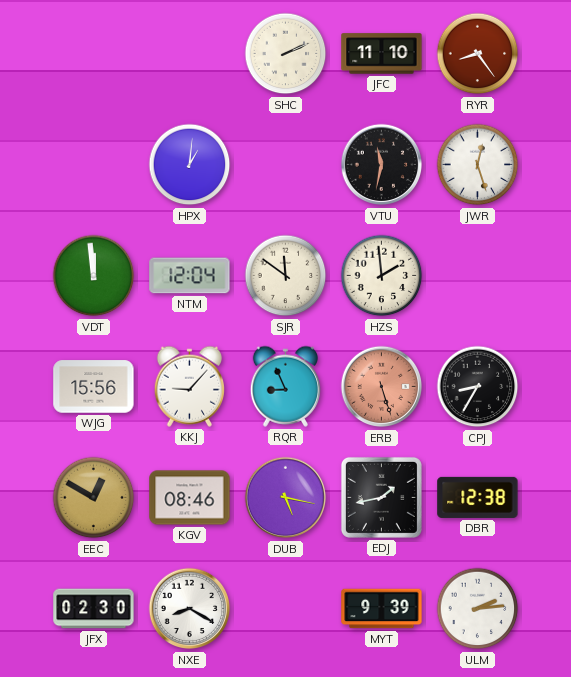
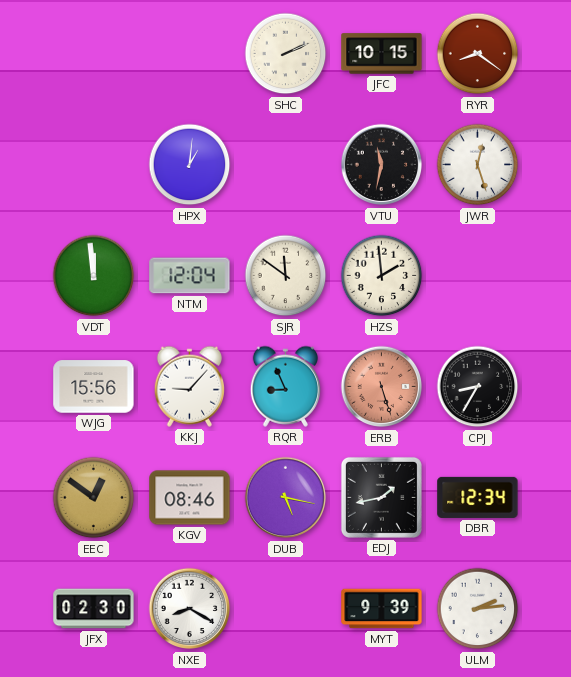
JFC: 11:10 -> 10:15
RYR: 8:24 -> 8:21
EEC: 12:50 -> 12:51
DBR: 12:38 -> 12:34
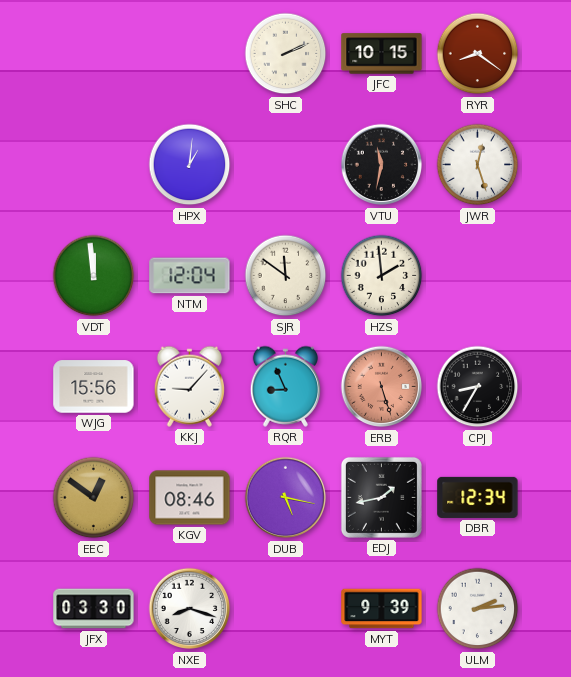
JFX: 02:30 -> 03:30
NXE: 8:20 -> 8:18
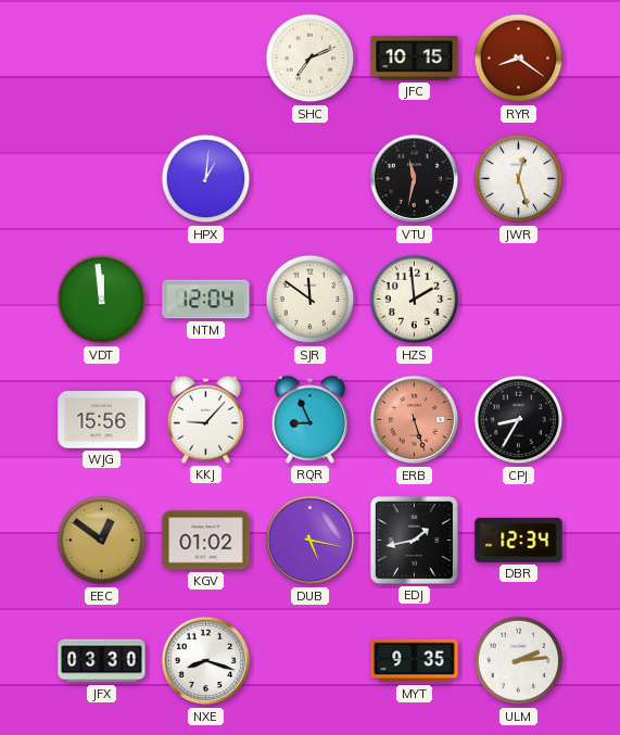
SHC: 2:11 -> 7:11
KGV: 08:46 -> 01:02
MYT: 9:39 -> 9:35
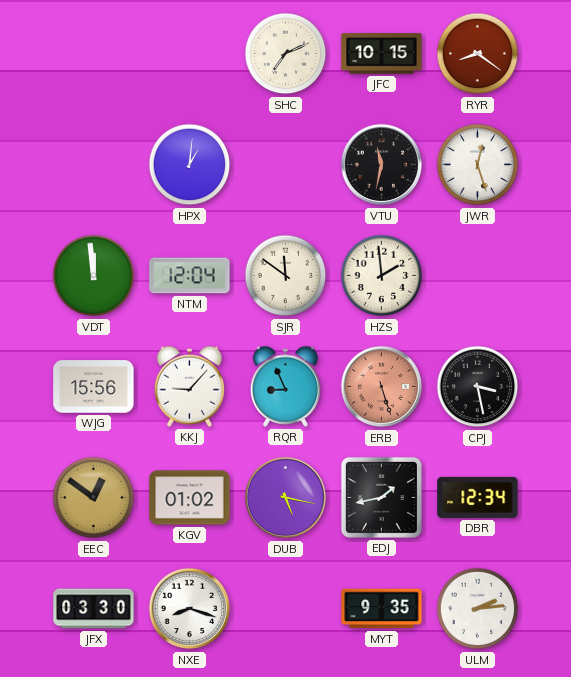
CPJ: 8:35 -> 3:28
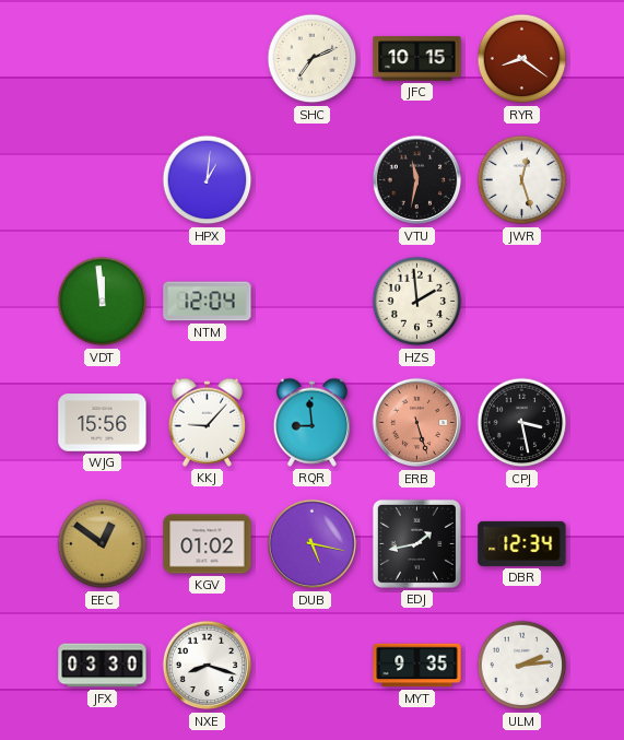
SJR: 11:51 -> none
RQR: 8:56 -> 8:59
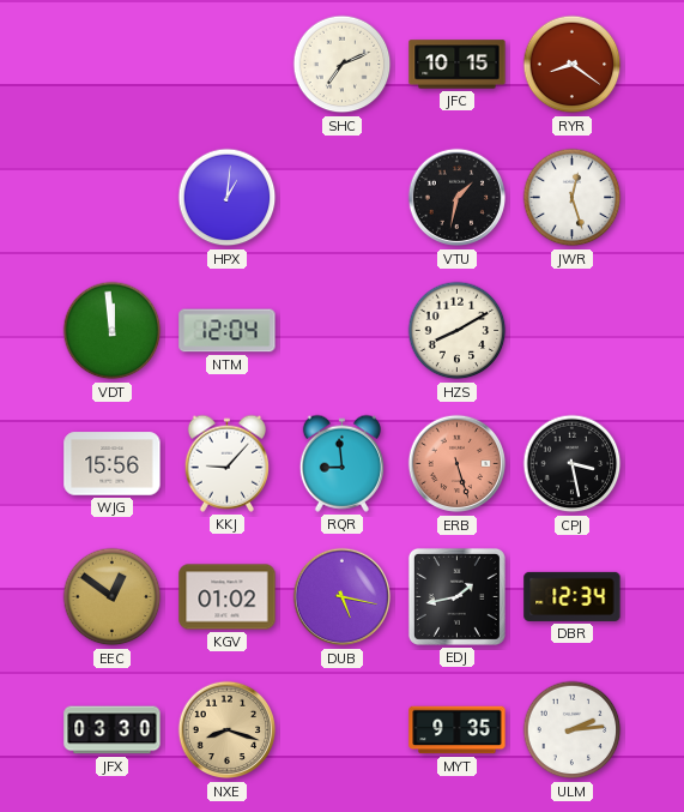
VTU: 11:32 -> 1:32
HZS: 1:59 -> 8:10
NXE dial: white -> champagne
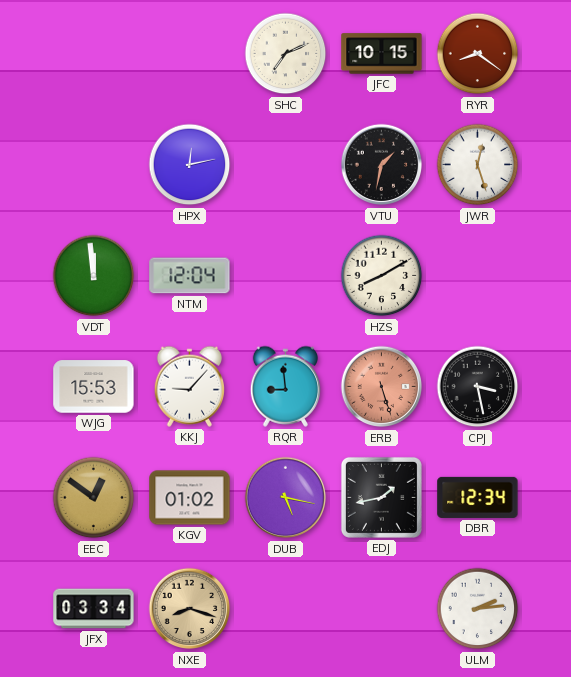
HPX: 1:01 -> 12:13
WJG: 15:56 -> 15:53
JFX: 03:30 -> 03:34
MYT: 9:35 -> none
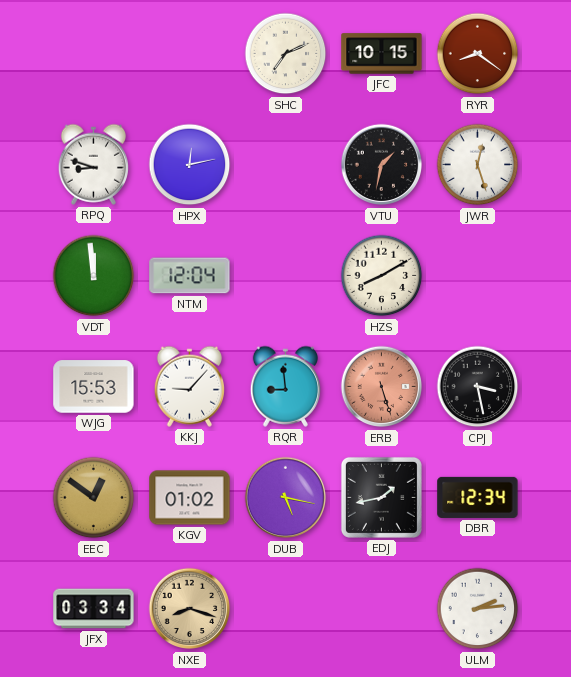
RPQ: none -> 8:48
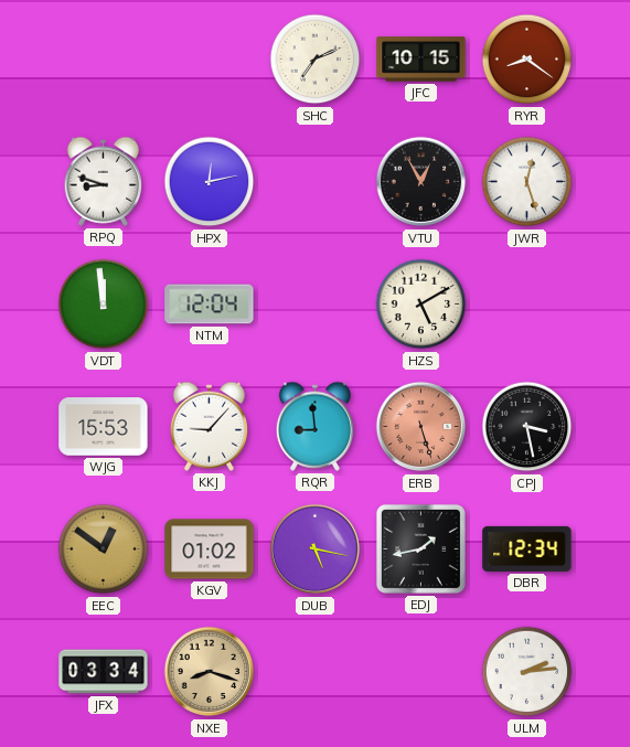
VTU: 1:32 -> 12:55
HZS: 8:10 -> 5:10
